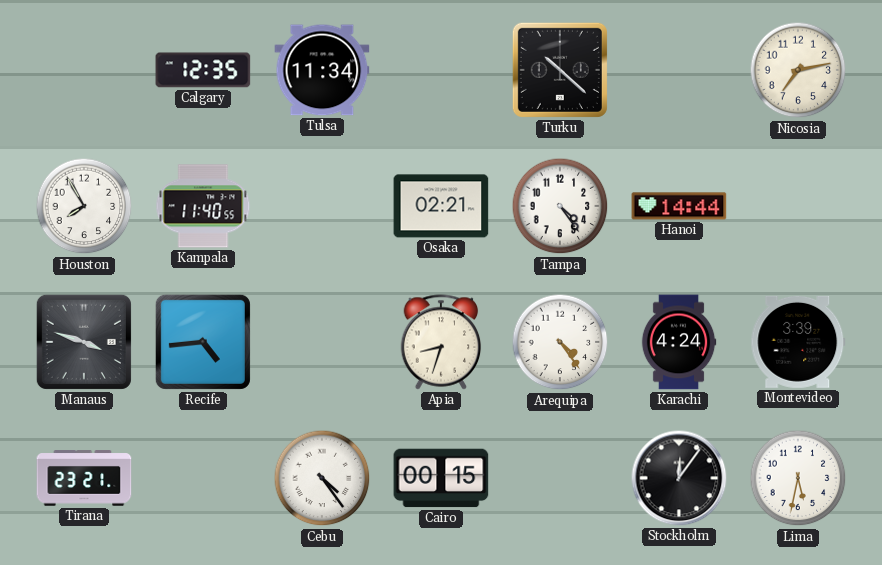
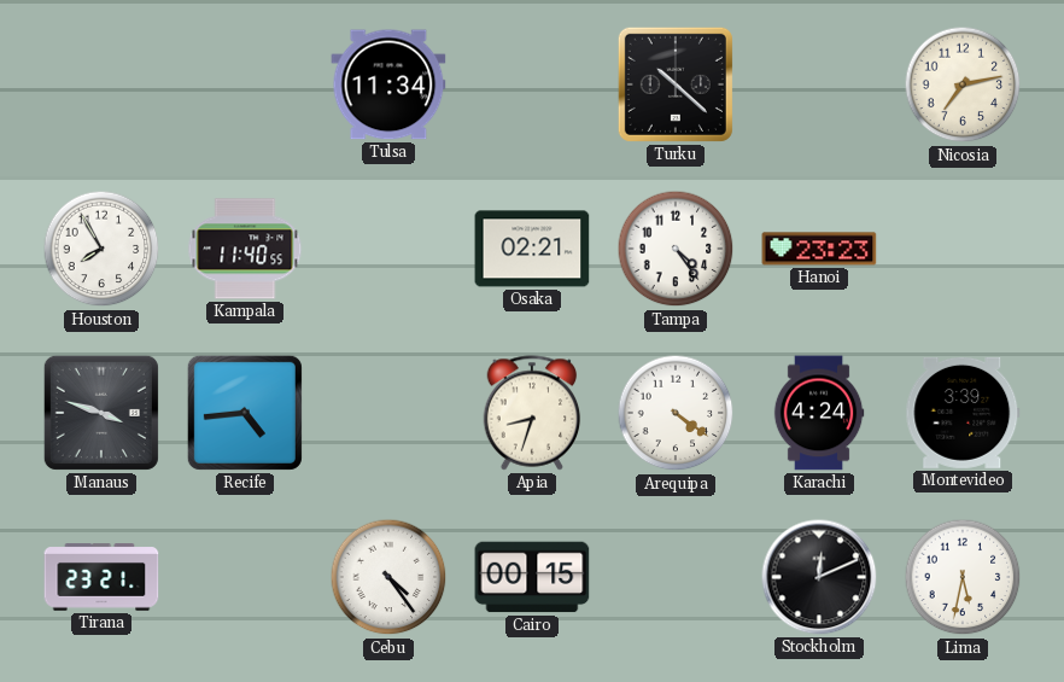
Calgary: 12:35 -> none
Hanoi: 14:44 -> 23:23
Arequipa: 4:24 -> 4:21
Stockholm: 12:06 -> 12:11
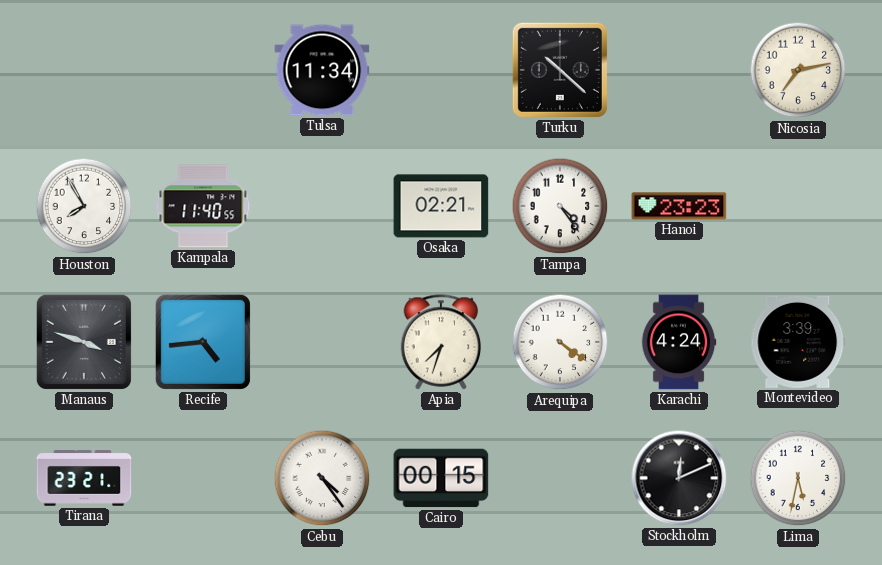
Apia: 8:33 -> 7:33
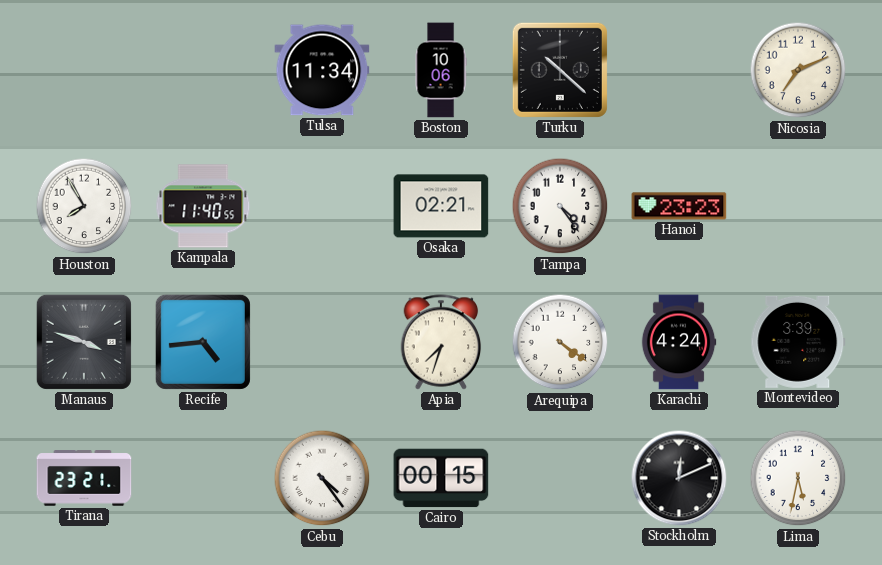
Boston: none -> 10:06
Nicosia: 7:13 -> 7:11
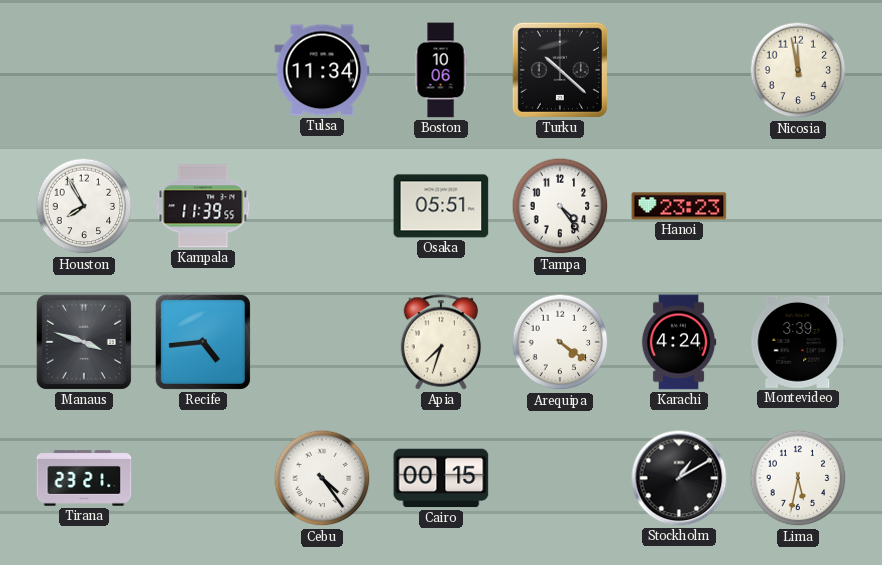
Nicosia: 7:11 -> 11:58
Kampala: 11:40 -> 11:39
Osaka: 02:21 -> 05:51
Stockholm: 12:11 -> 1:10
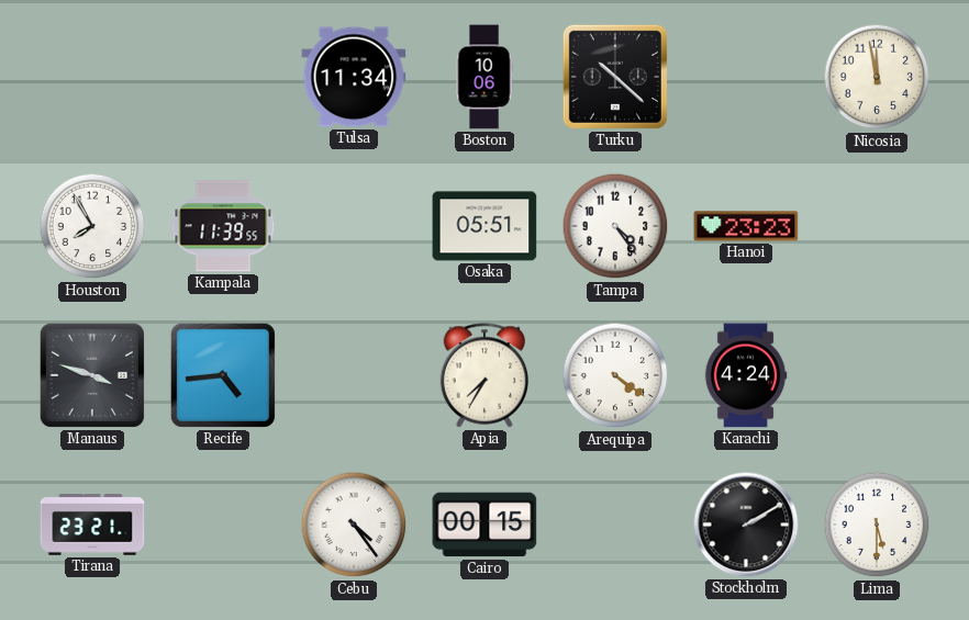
Apia: 7:33 -> 7:35
Montevideo: 3:39 -> none
Stockholm: 1:10 -> 2:10
Lima: 5:32 -> 5:30
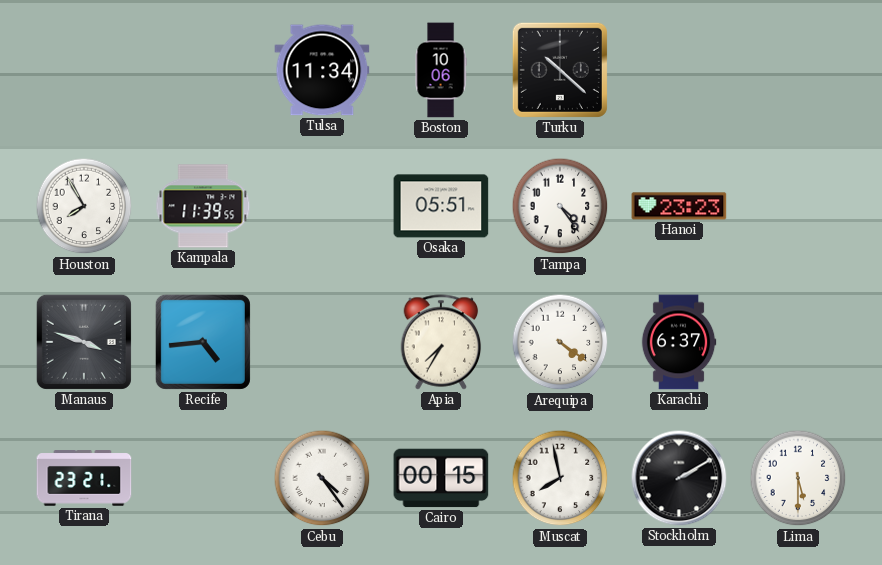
Nicosia: 11:58 -> none
Karachi: 4:24 -> 6:37
Muscat: none -> 7:58
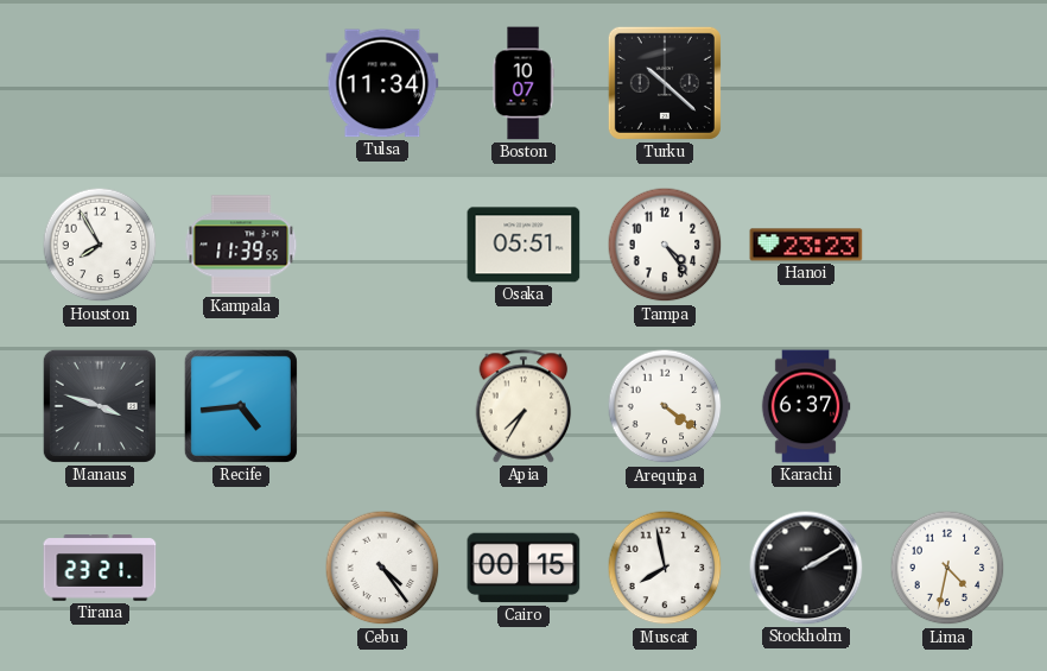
Boston: 10:06 -> 10:07
Lima: 5:30 -> 4:32
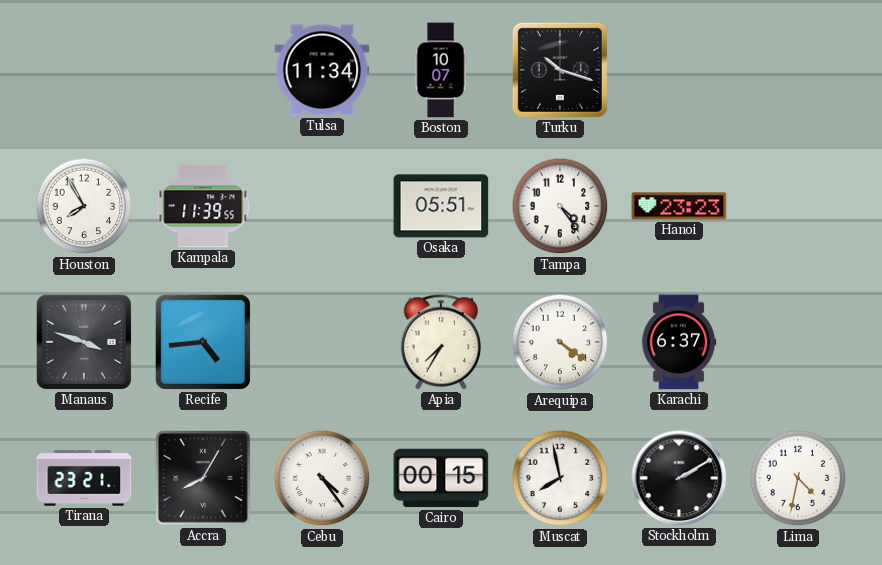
Turku: 10:22 -> 10:18
Accra: none -> 8:05
